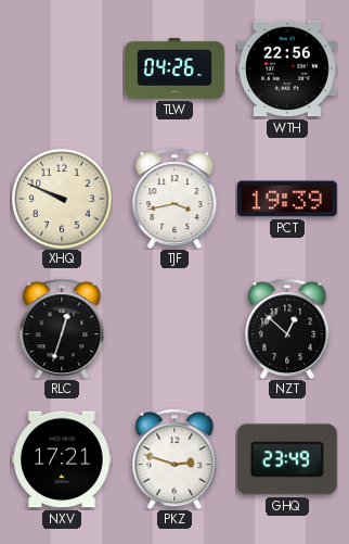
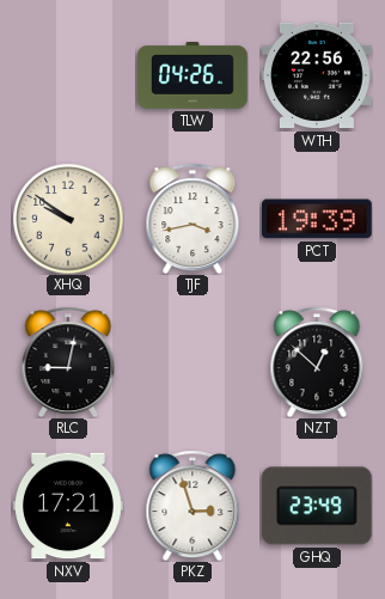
XHQ: 9:49 -> 9:51
RLC: 12:33 -> 9:02
PKZ: 2:48 -> 2:57
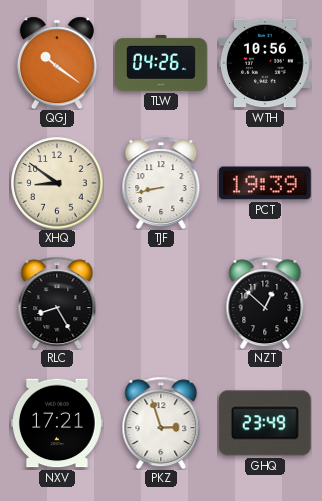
QGJ: none -> 10:21
WTH: 22:56 -> 10:56
XHQ: 9:51 -> 8:51
TJF: 3:43 -> 8:43
RLC: 9:02 -> 8:25
